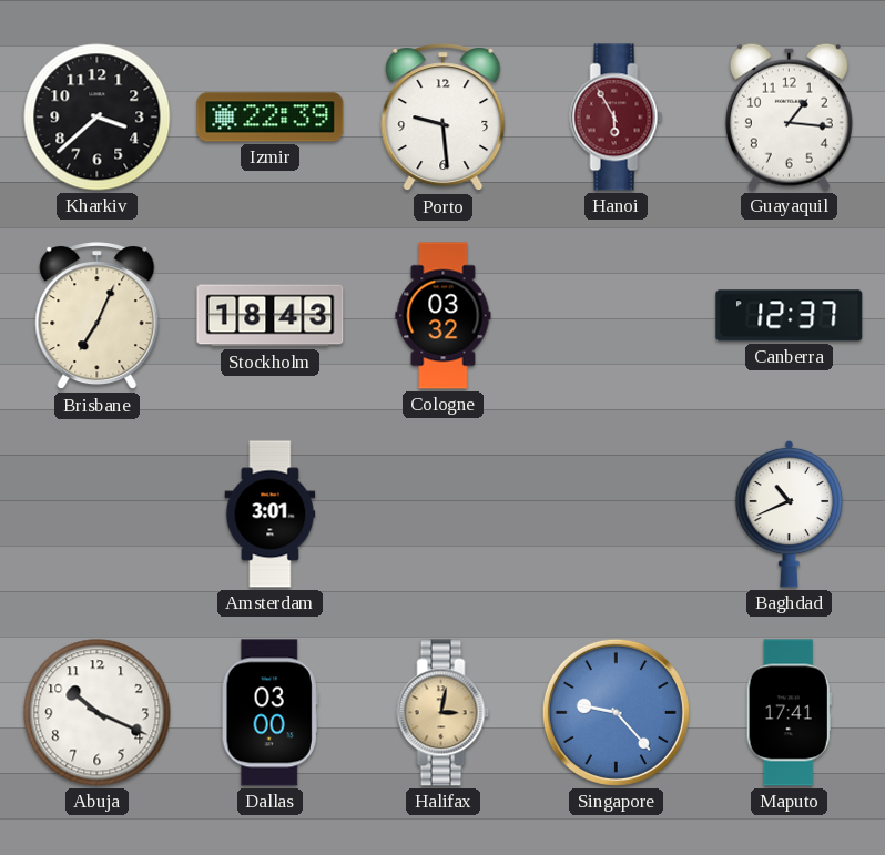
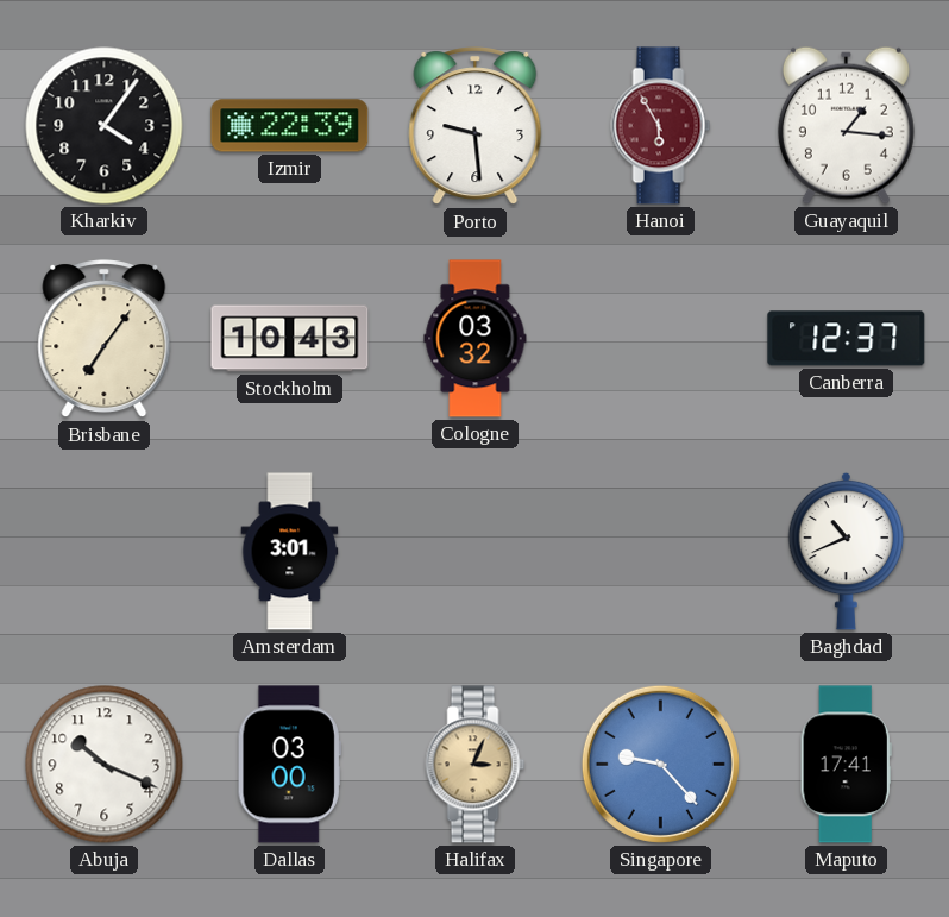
Kharkiv: 3:38 -> 4:06
Brisbane: 7:04 -> 7:06
Stockholm: 18:43 -> 10:43
Halifax: 3:02 -> 3:04
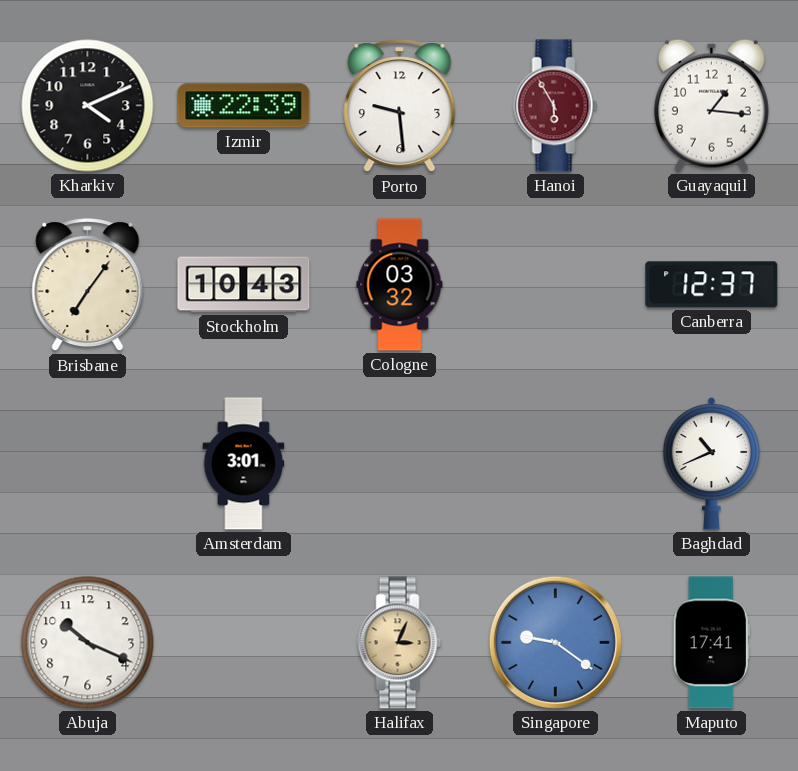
Kharkiv: 4:06 -> 4:11
Dallas: 03:00 -> none
Singapore: 9:23 -> 9:21
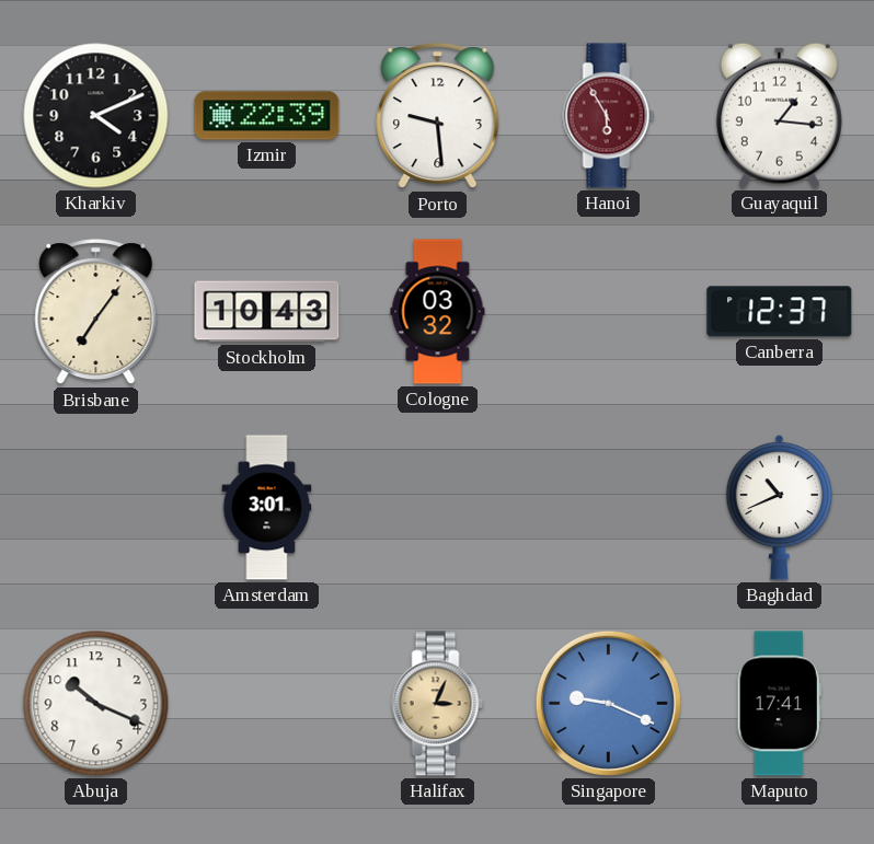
Singapore: 9:21 -> 9:19
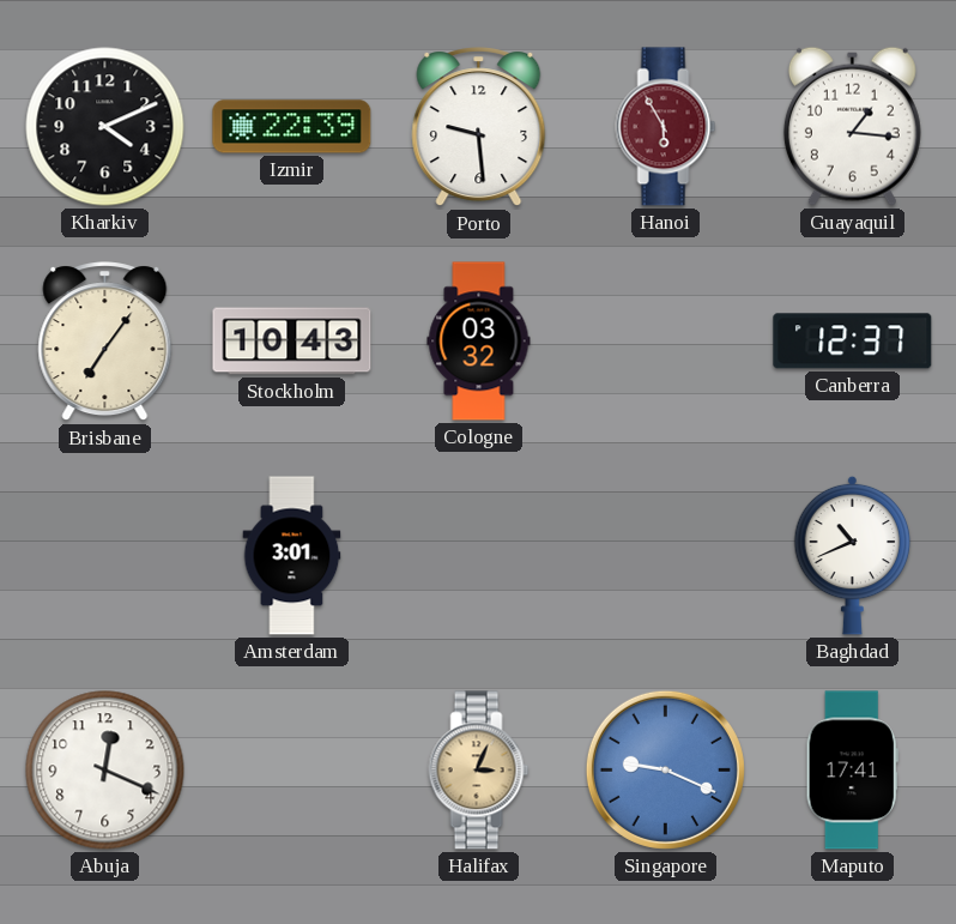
Abuja: 10:19 -> 12:19
